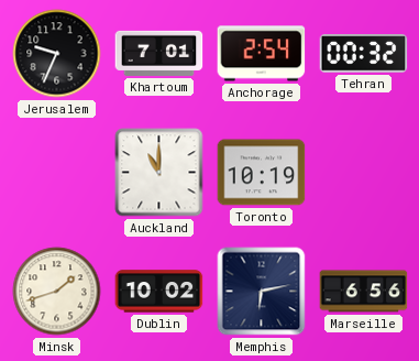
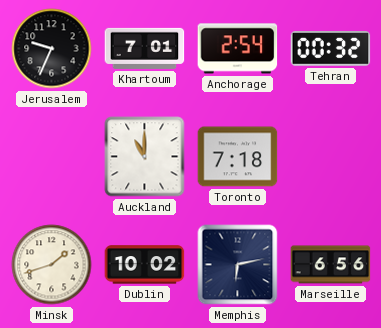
Toronto: 10:19 -> 7:18
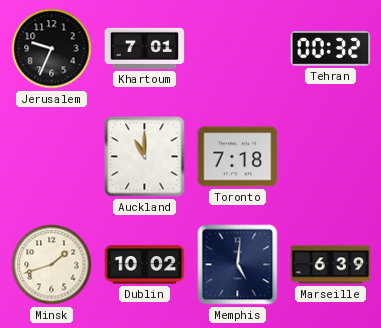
Anchorage: 2:54 -> none
Memphis: 6:13 -> 5:01
Marseille: 6:56 -> 6:39
